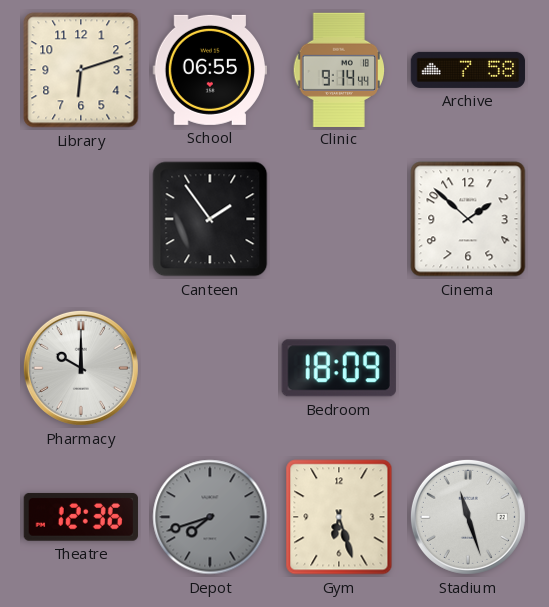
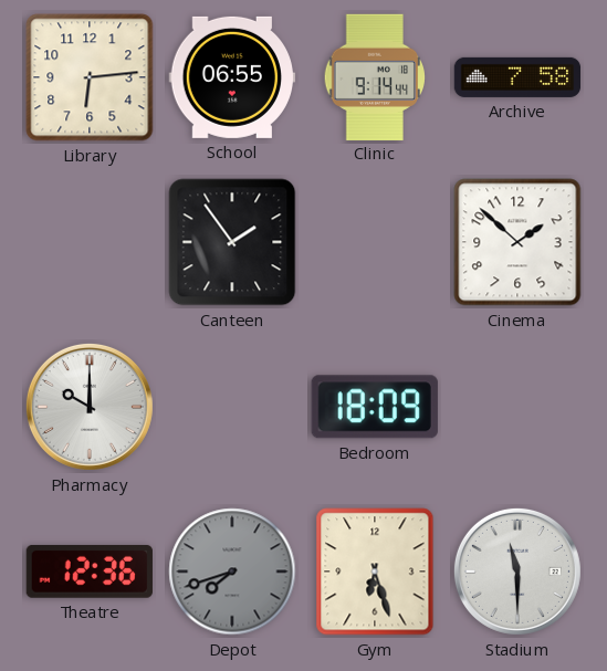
Library: 6:12 -> 6:14
Stadium: 11:27 -> 11:30
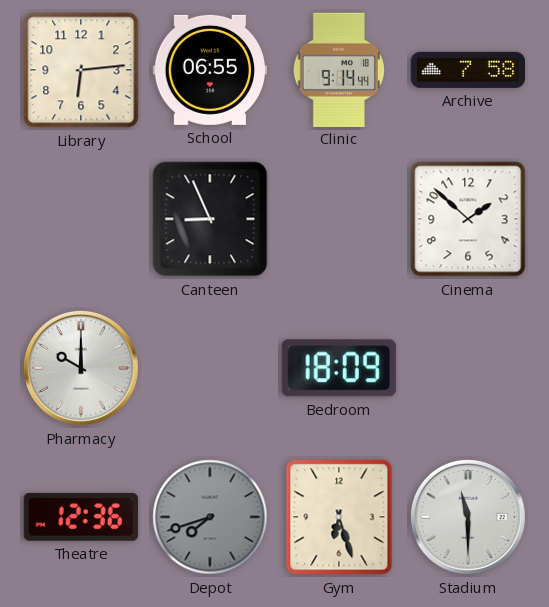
Canteen: 1:54 -> 8:56
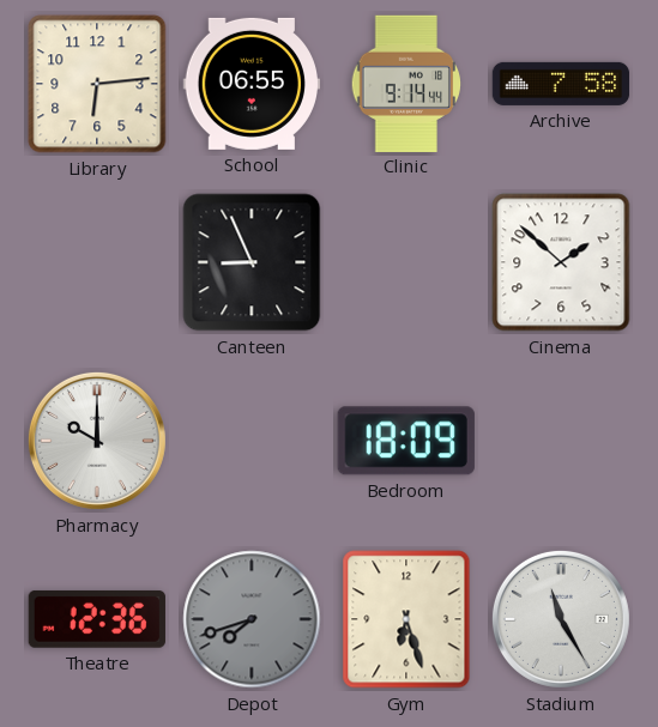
Stadium: 11:30 -> 11:25
